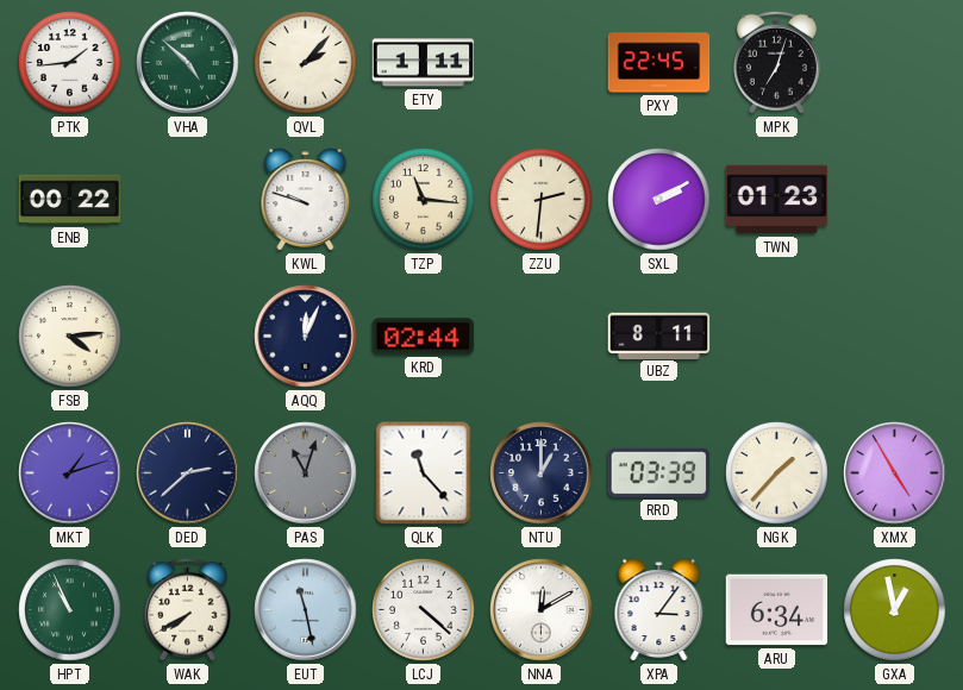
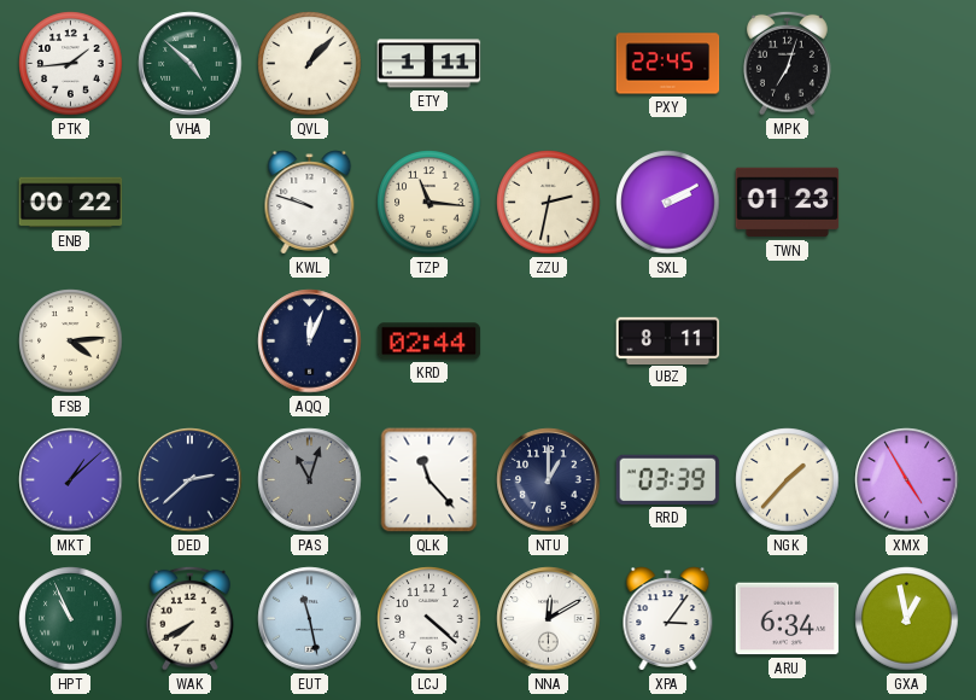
QVL: 2:07 -> 1:07
ZZU: 2:31 -> 2:32
MKT: 1:12 -> 1:08
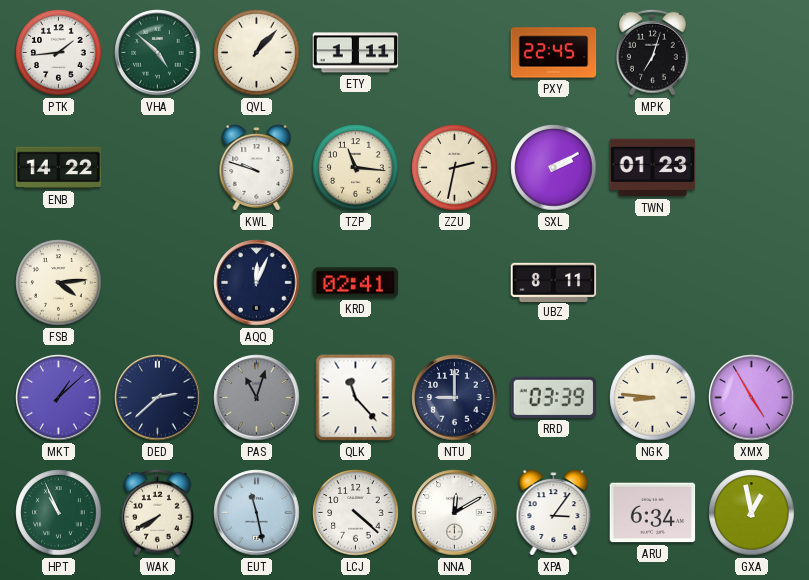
ENB: 00:22 -> 14:22
KRD: 02:44 -> 02:41
NTU: 1:00 -> 9:00
NGK: 1:37 -> 8:46
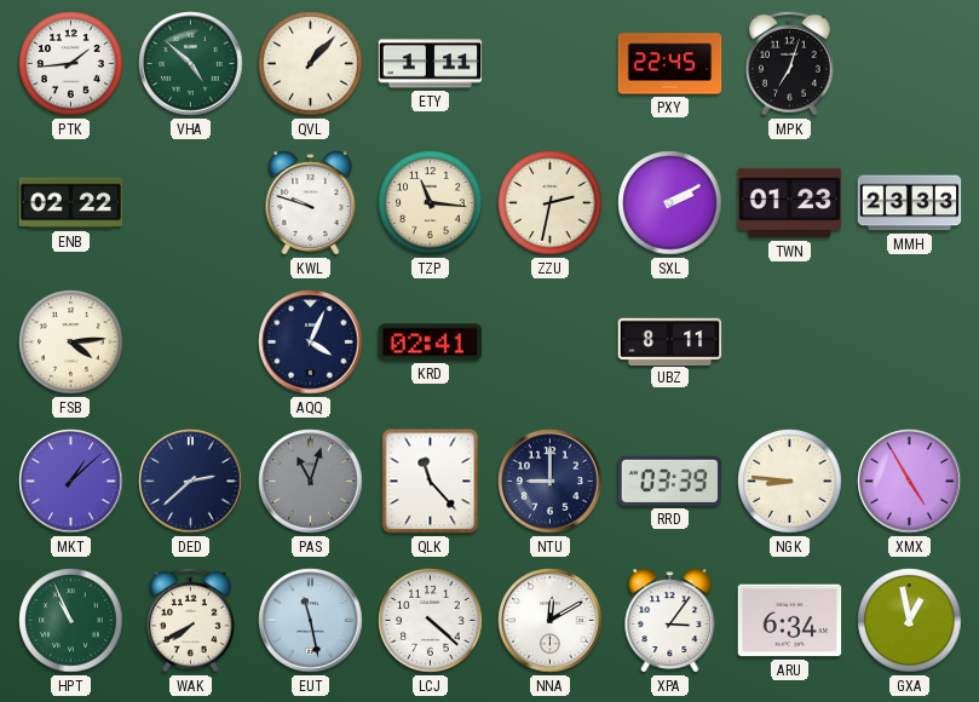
ENB: 14:22 -> 02:22
MMH: none -> 23:33
AQQ: 12:04 -> 4:04
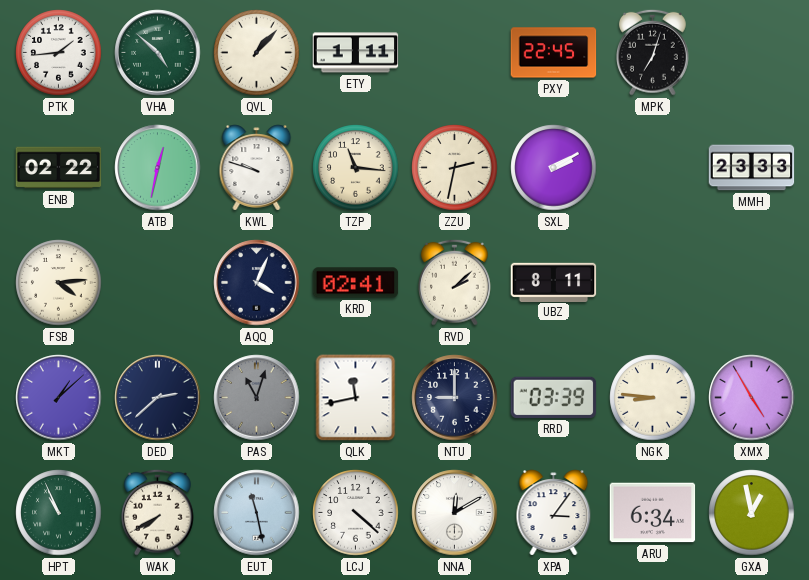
ATB: none -> 12:32
TWN: 01:23 -> none
RVD: none -> 2:08
QLK: 11:23 -> 11:43
